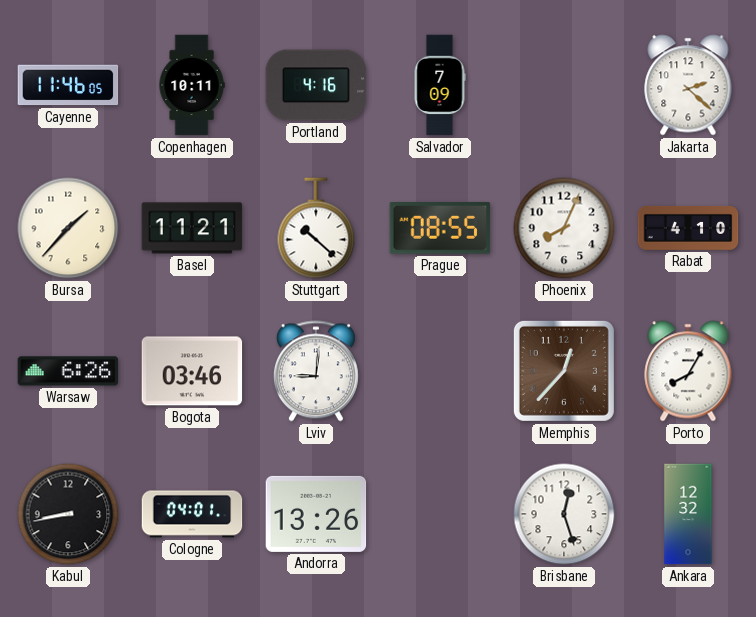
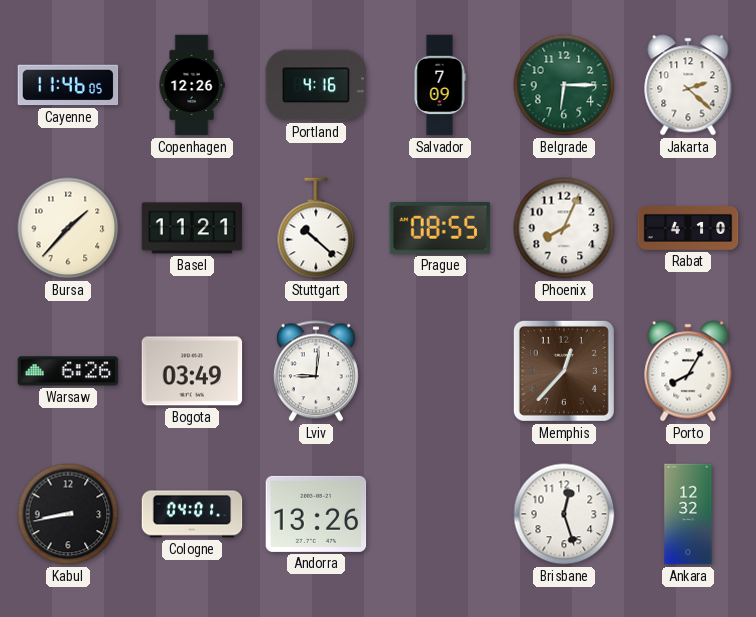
Copenhagen: 10:11 -> 12:26
Belgrade: none -> 6:15
Bogota: 03:46 -> 03:49
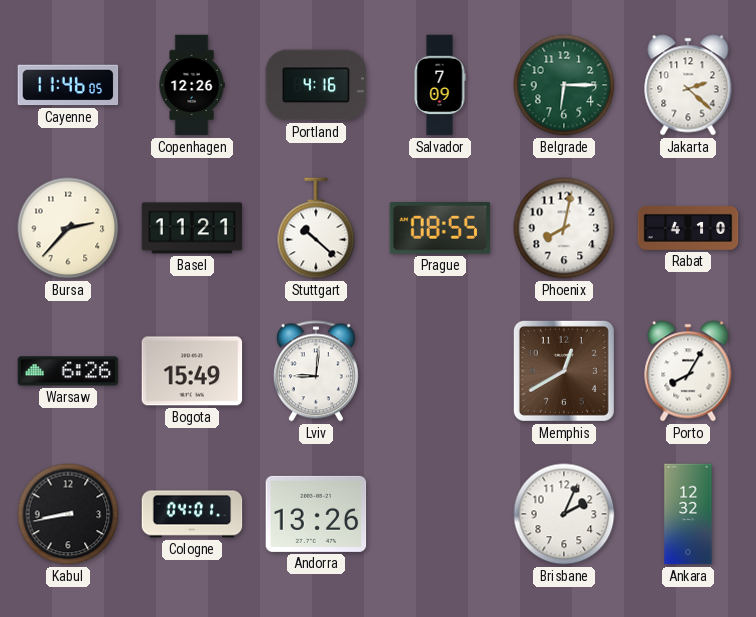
Bursa: 1:37 -> 2:37
Phoenix: 8:04 -> 8:02
Bogota: 03:49 -> 15:49
Memphis: 12:37 -> 12:40
Brisbane: 12:27 -> 2:04
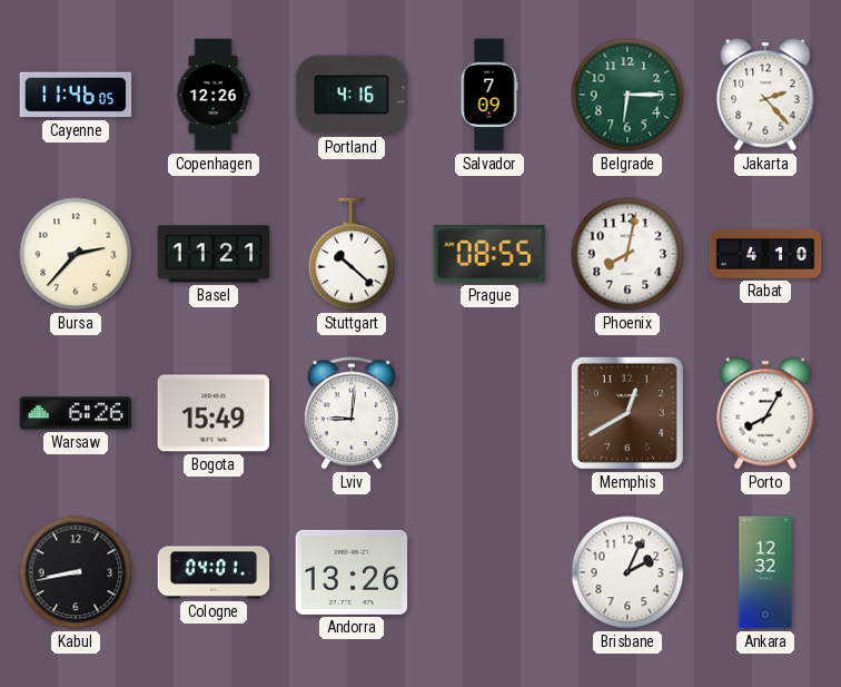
Jakarta: 2:22 -> 2:23
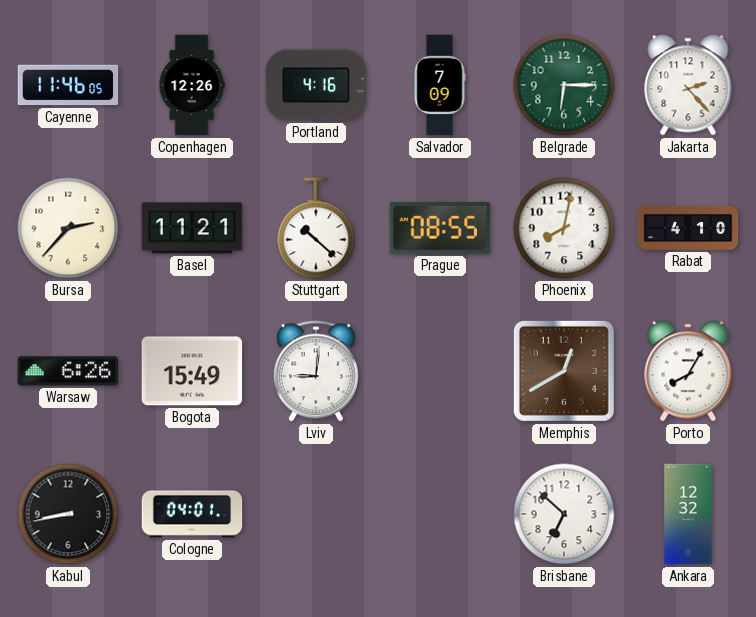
Andorra: 13:26 -> none
Brisbane: 2:04 -> 6:52
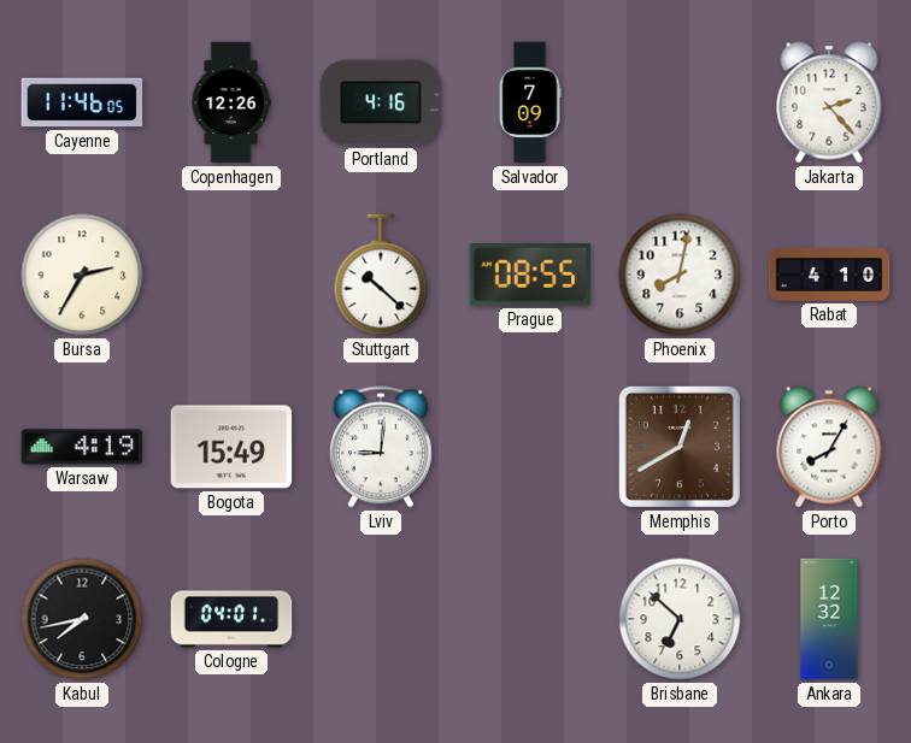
Belgrade: 6:15 -> none
Bursa: 2:37 -> 2:35
Basel: 11:21 -> none
Warsaw: 6:26 -> 4:19
Kabul: 8:43 -> 7:43
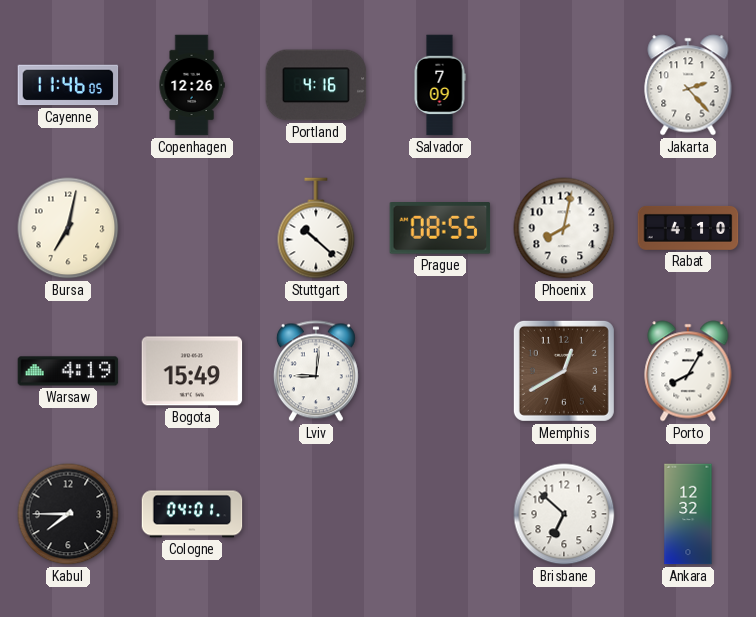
Bursa: 2:35 -> 7:02
Kabul: 7:43 -> 7:45
